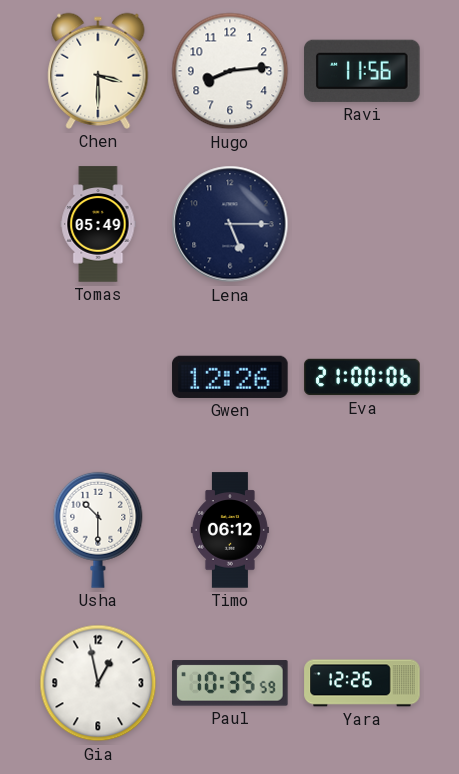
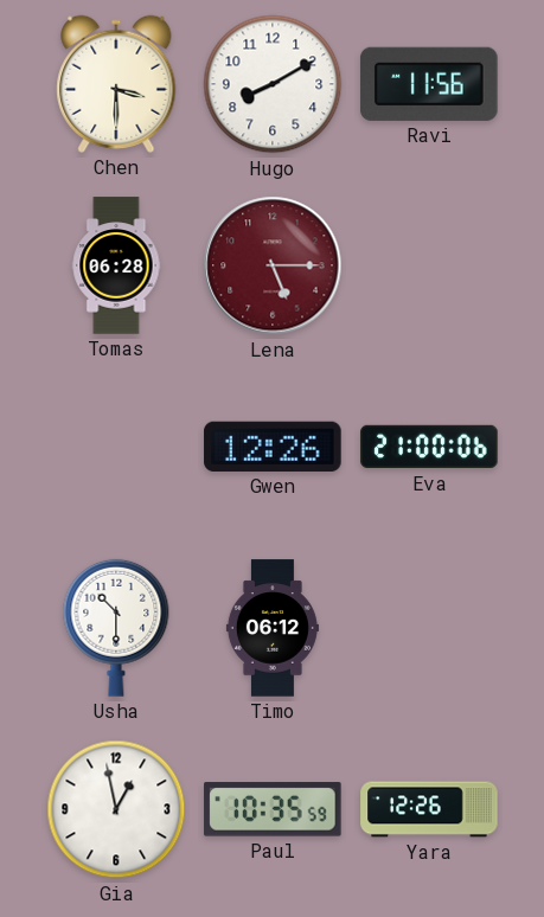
Hugo: 8:14 -> 8:10
Tomas: 05:49 -> 06:28
Lena dial: navy -> burgundy
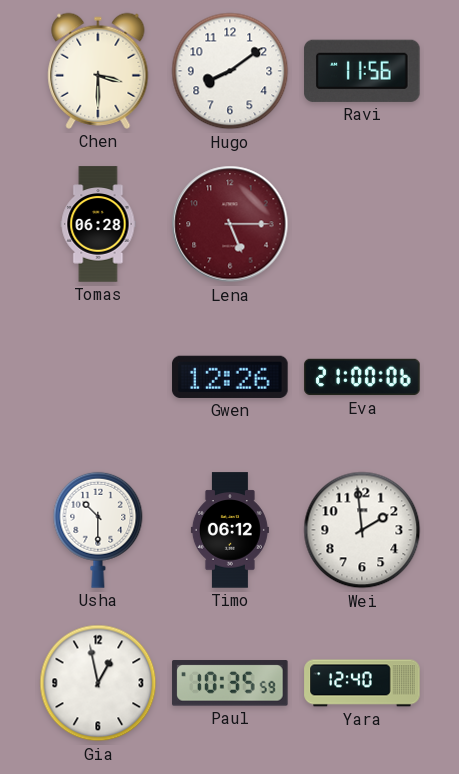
Hugo: 8:10 -> 8:09
Wei: none -> 1:59
Yara: 12:26 -> 12:40
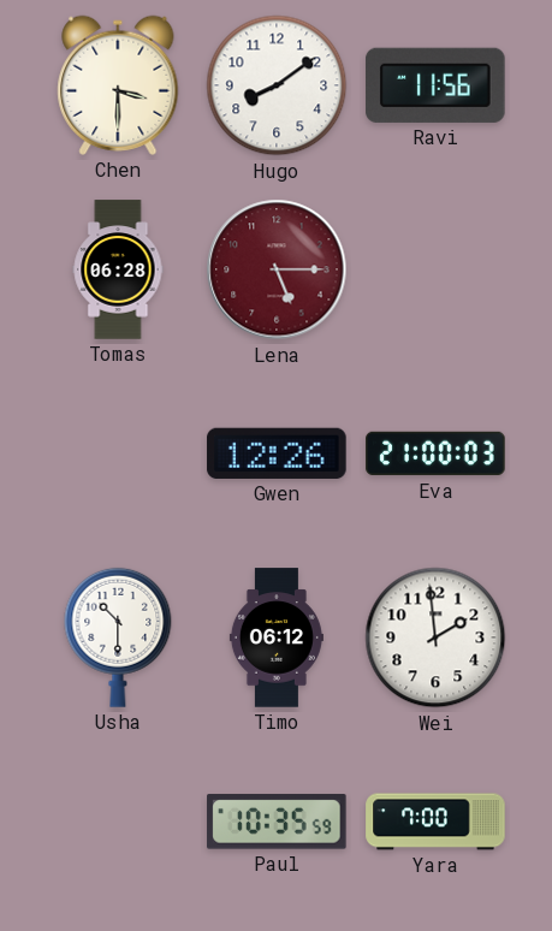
Eva: 21:00:06 -> 21:00:03
Gia: 12:58 -> none
Yara: 12:40 -> 7:00
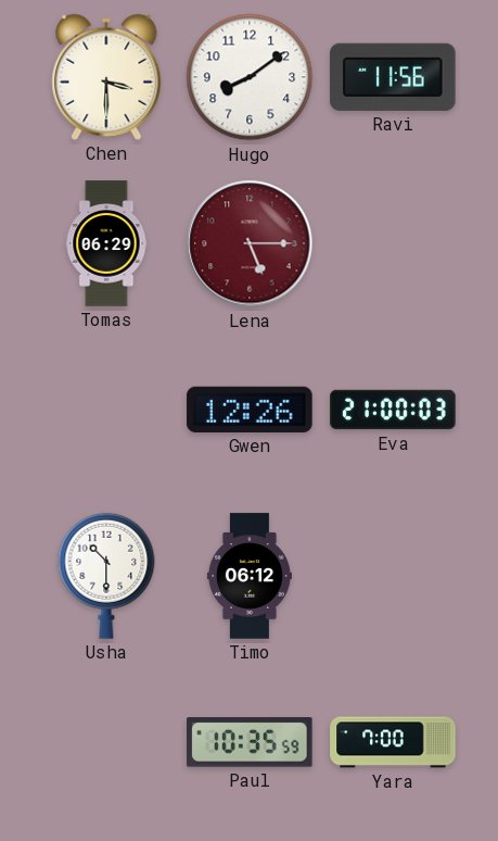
Tomas: 06:28 -> 06:29
Wei: 1:59 -> none
